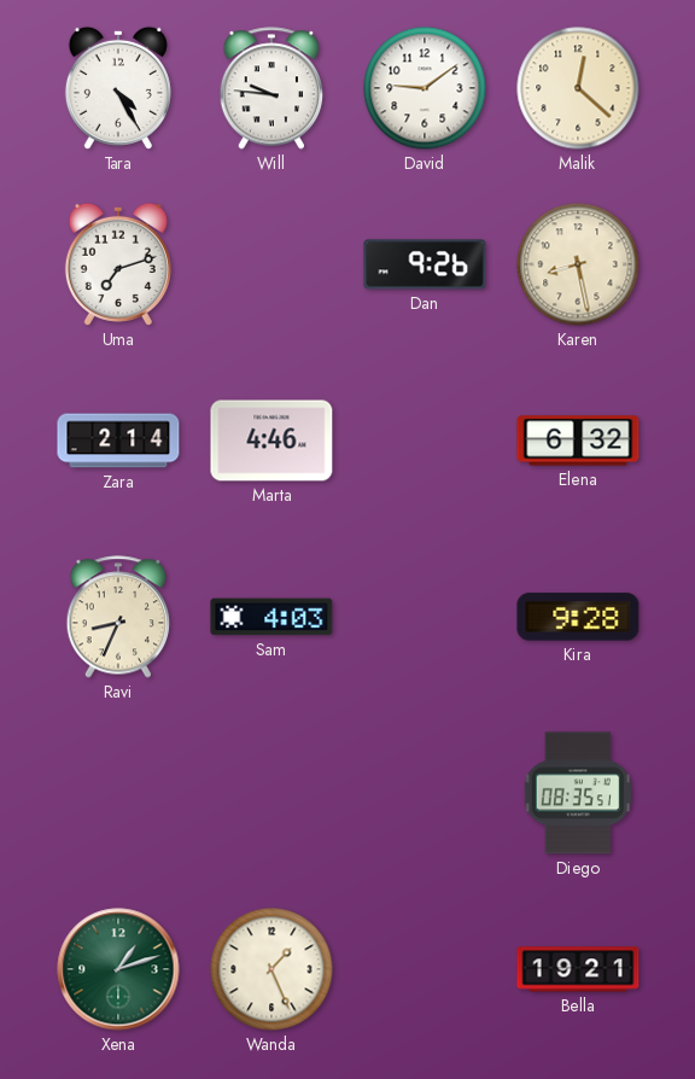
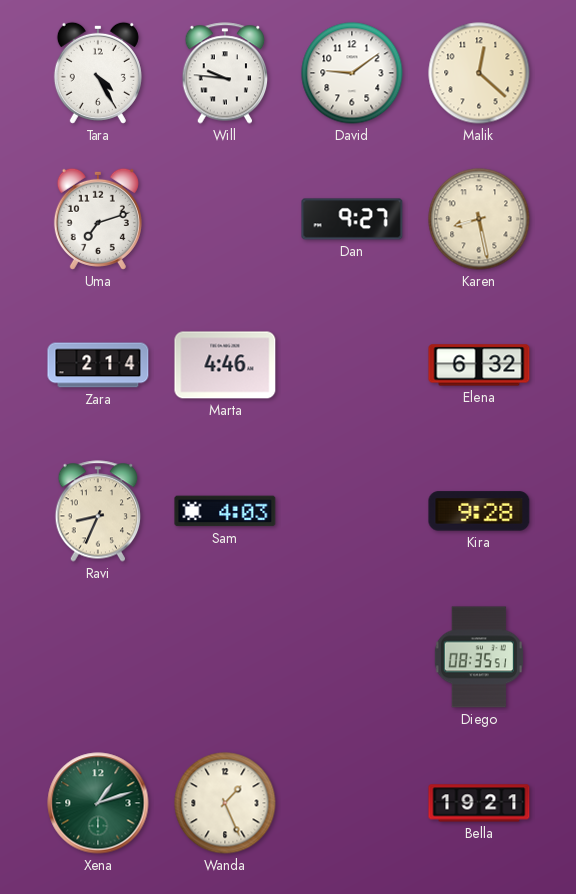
Dan: 9:26 -> 9:27
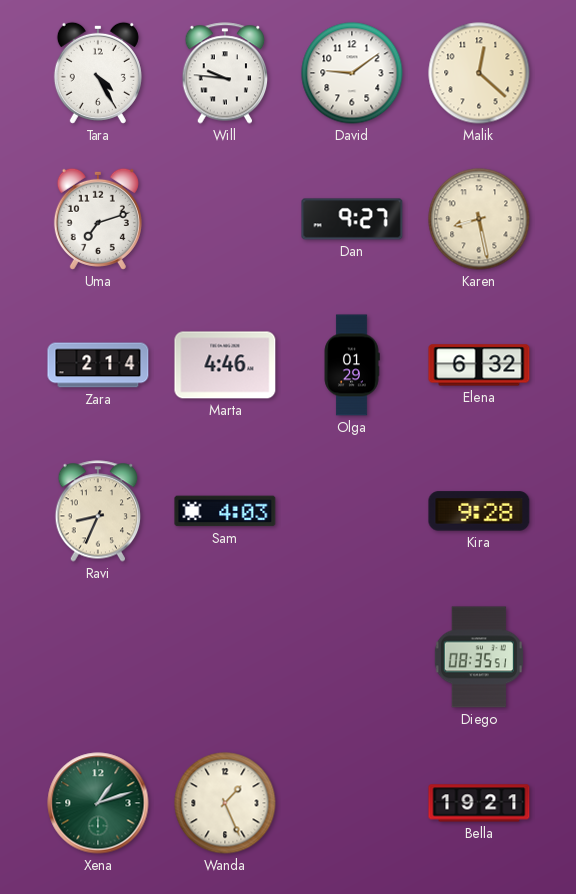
Olga: none -> 01:29
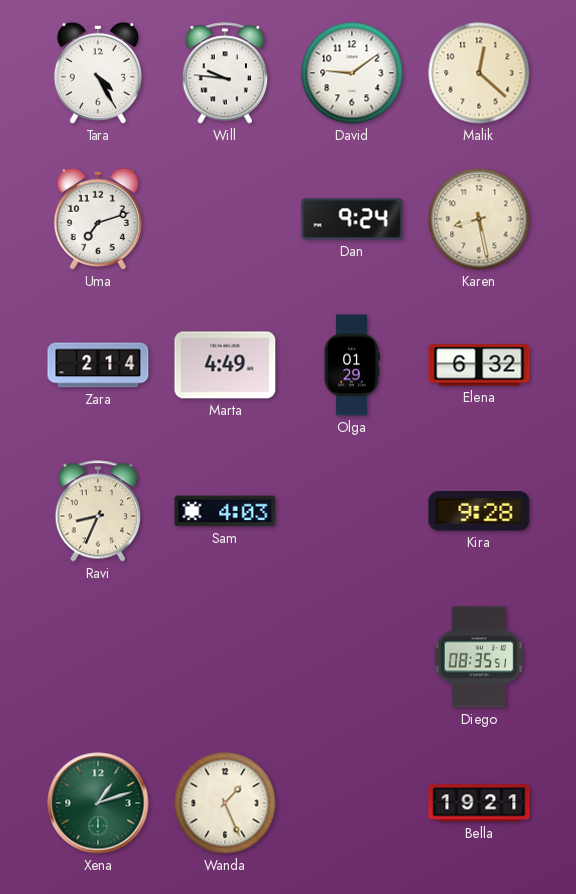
Dan: 9:27 -> 9:24
Marta: 4:46 -> 4:49
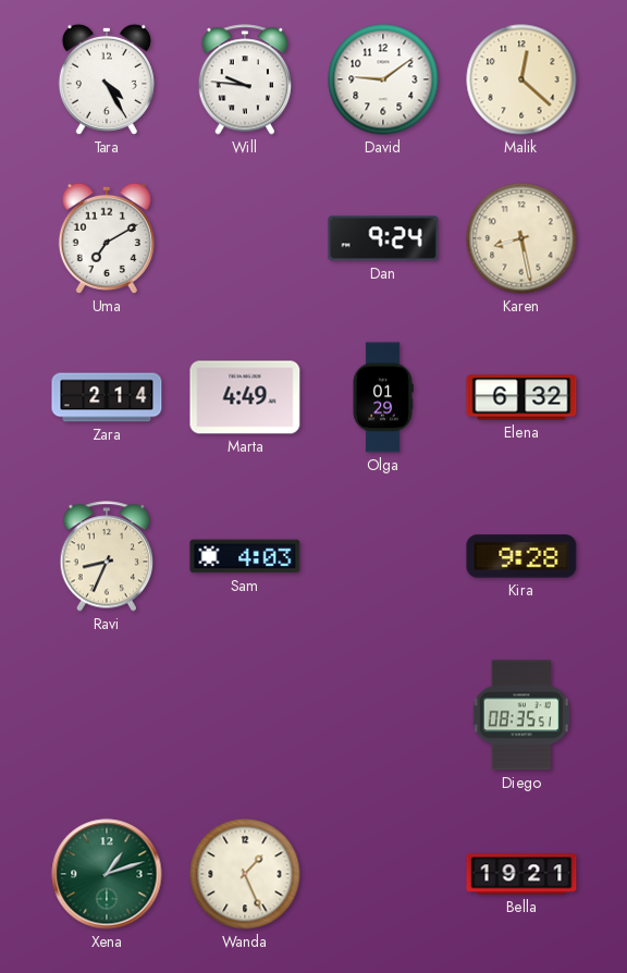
Uma: 7:12 -> 7:10
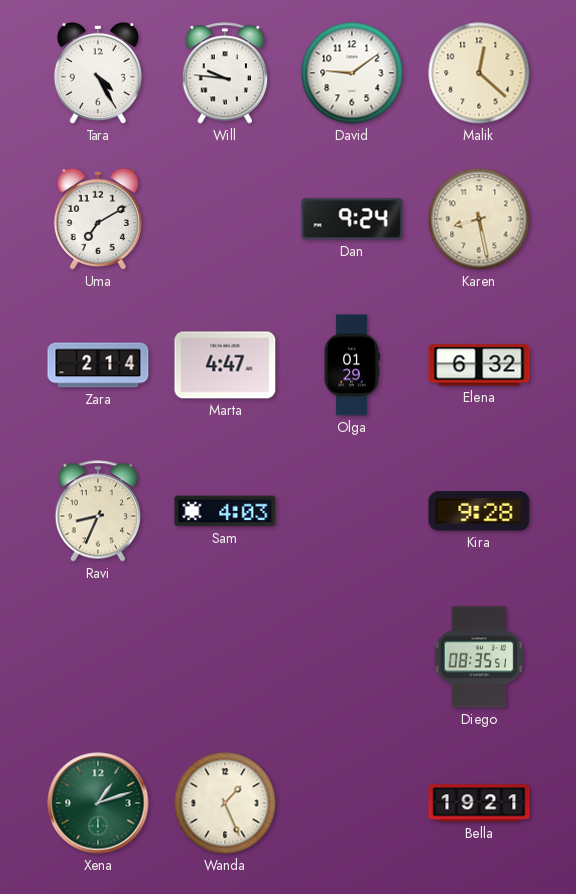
Marta: 4:49 -> 4:47
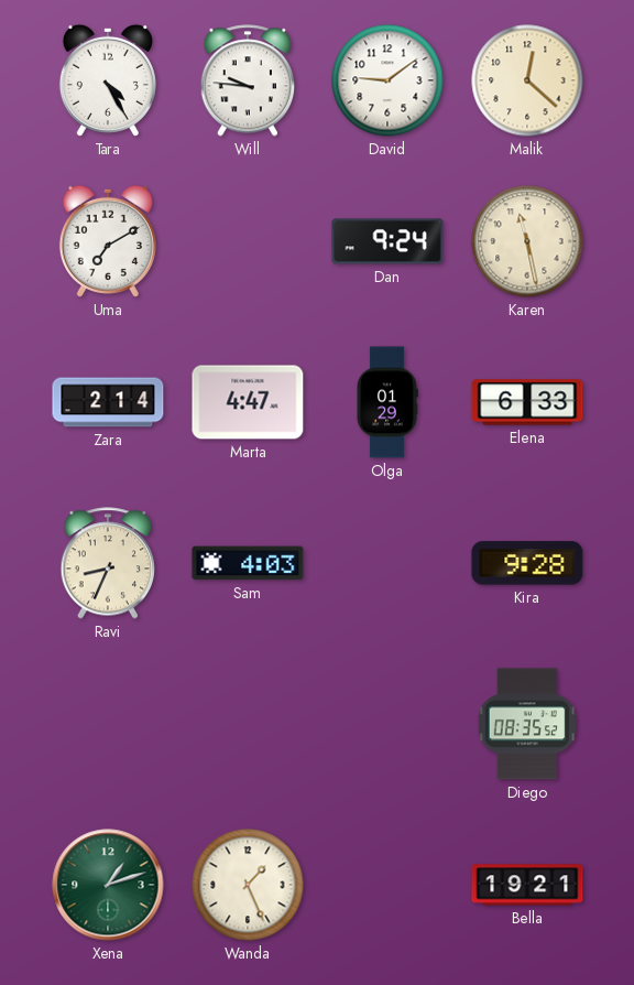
Karen: 8:28 -> 11:28
Elena: 6:32 -> 6:33
Diego: 08:35:51 -> 08:35:52
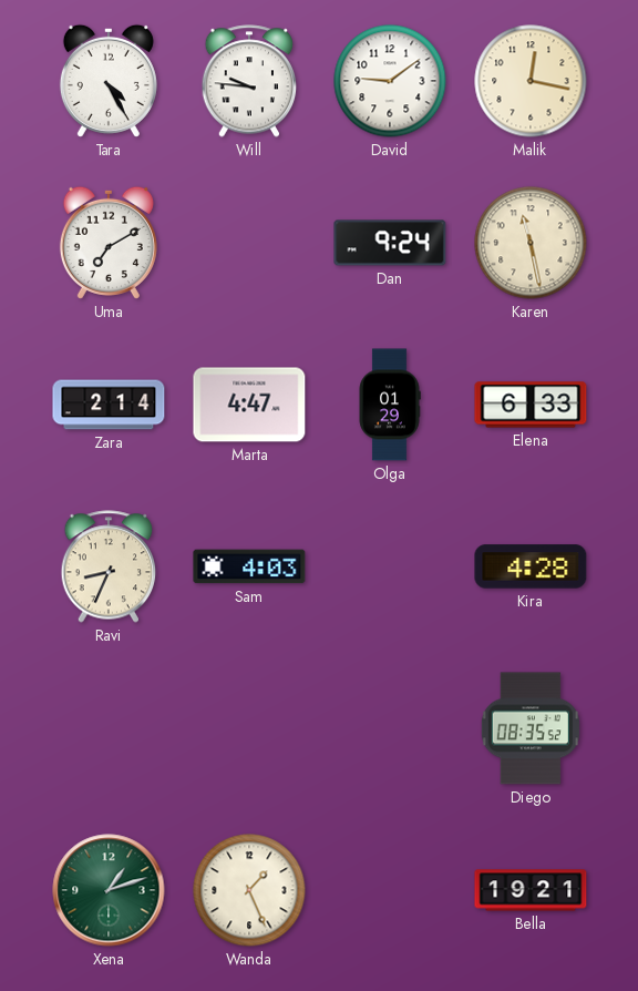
Malik: 12:22 -> 12:17
Kira: 9:28 -> 4:28
